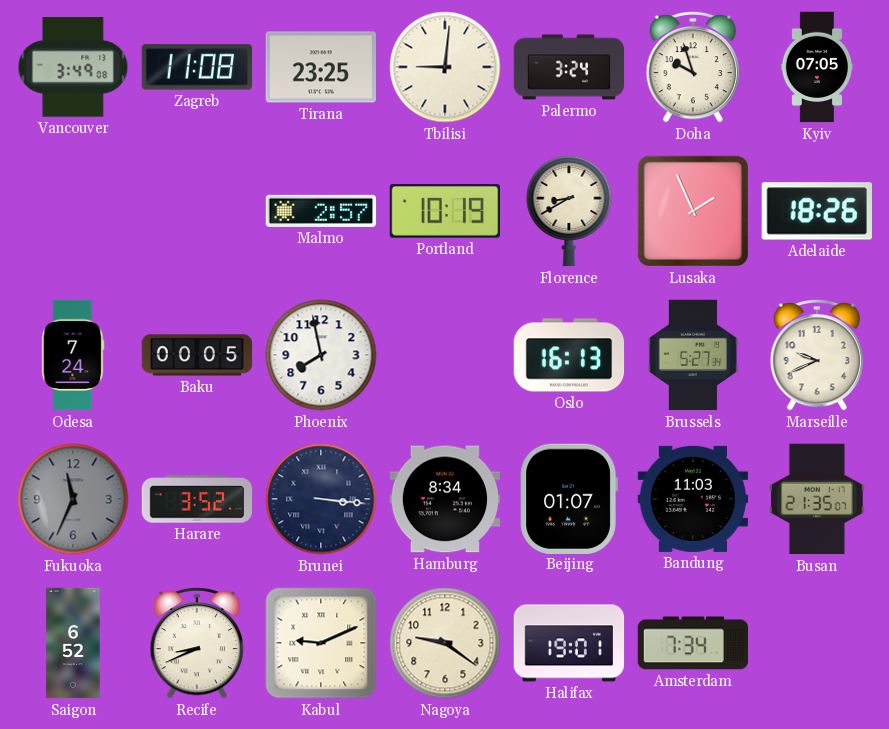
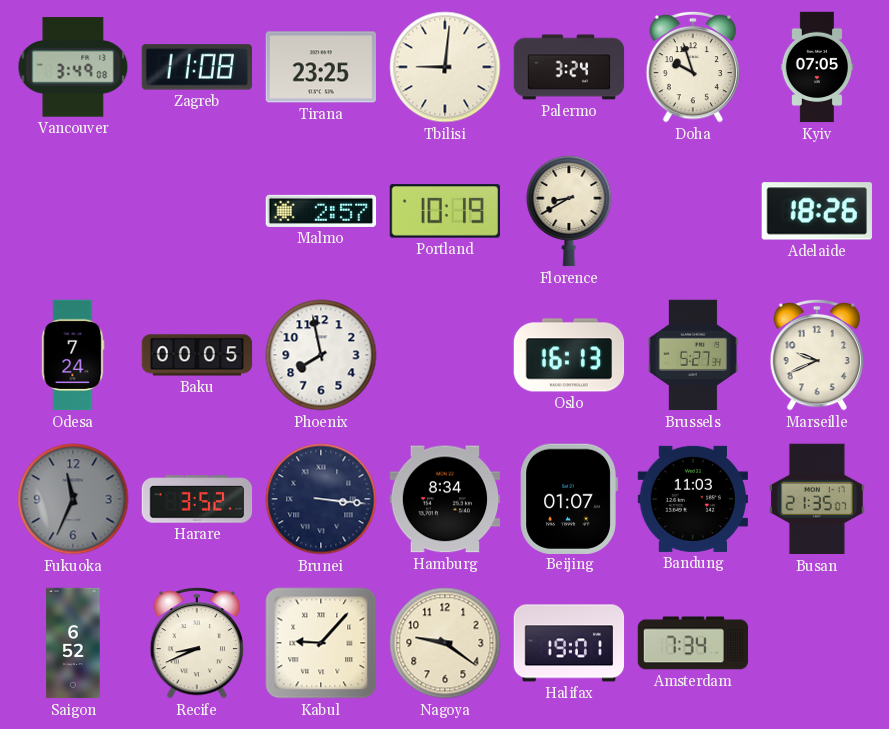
Lusaka: 1:56 -> none
Kabul: 9:11 -> 9:07
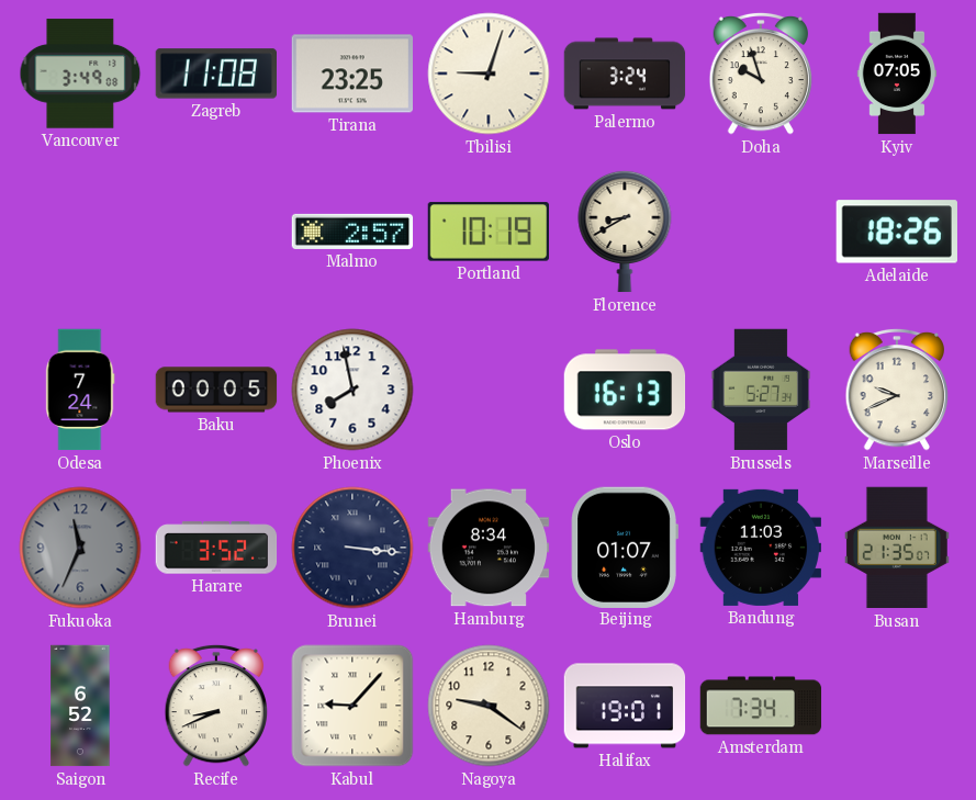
Tbilisi: 9:01 -> 9:03
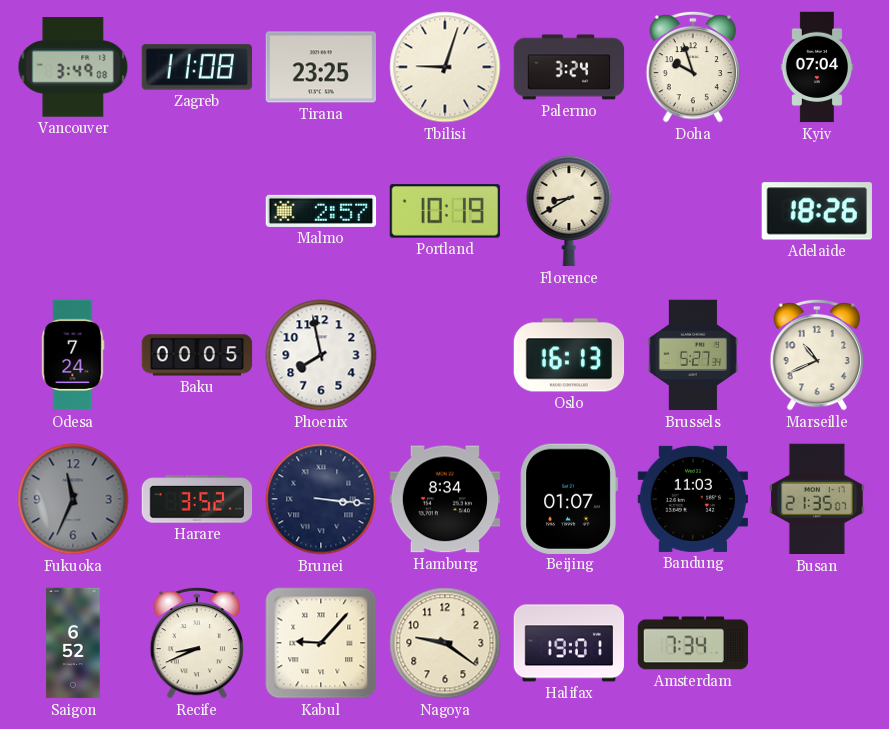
Kyiv: 07:05 -> 07:04
Marseille: 9:41 -> 10:41
